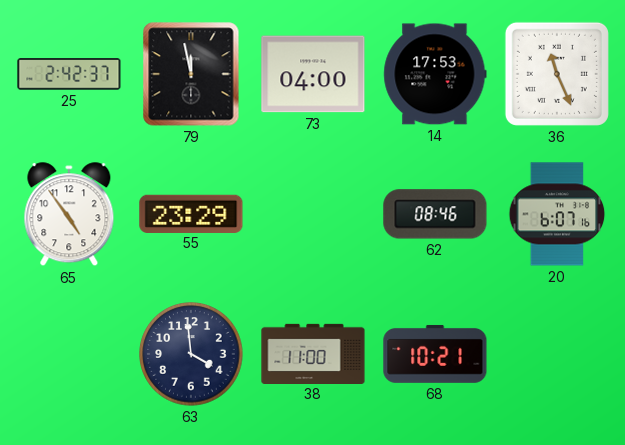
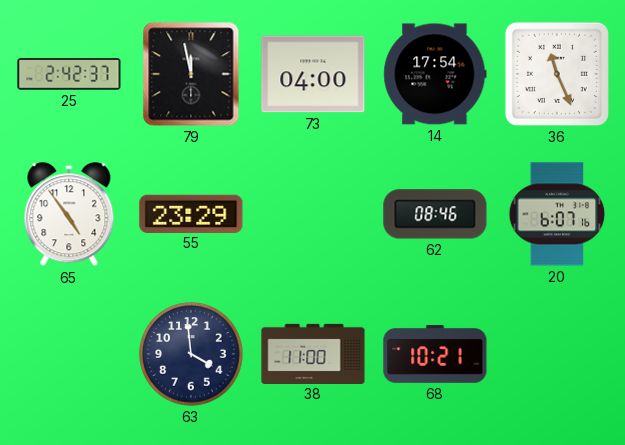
14: 17:53 -> 17:54
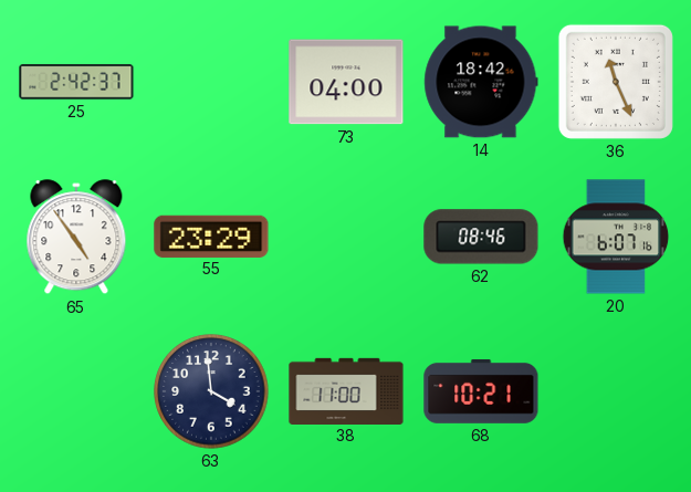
79: 11:58 -> none
14: 17:54 -> 18:42
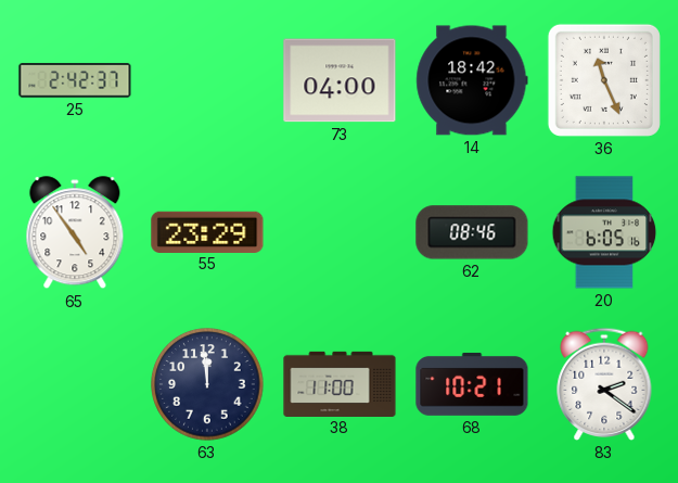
20: 6:07 -> 6:05
63: 3:59 -> 11:59
83: none -> 2:21
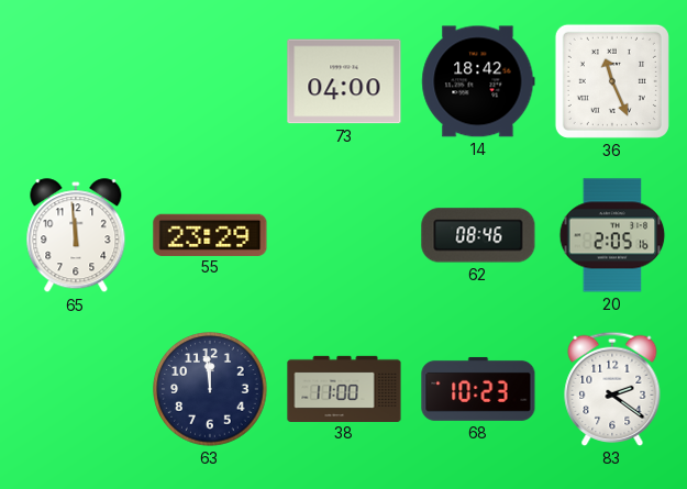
25: 2:42 -> none
65: 4:54 -> 11:59
20: 6:05 -> 2:05
68: 10:21 -> 10:23
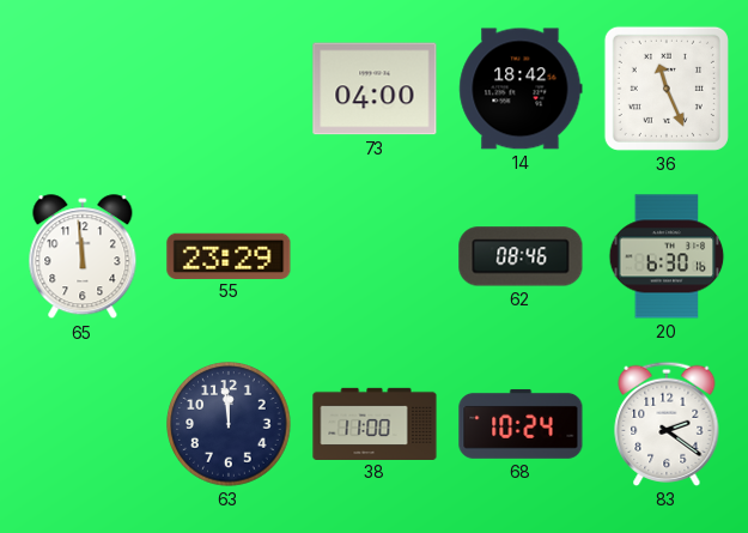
20: 2:05 -> 6:30
68: 10:23 -> 10:24
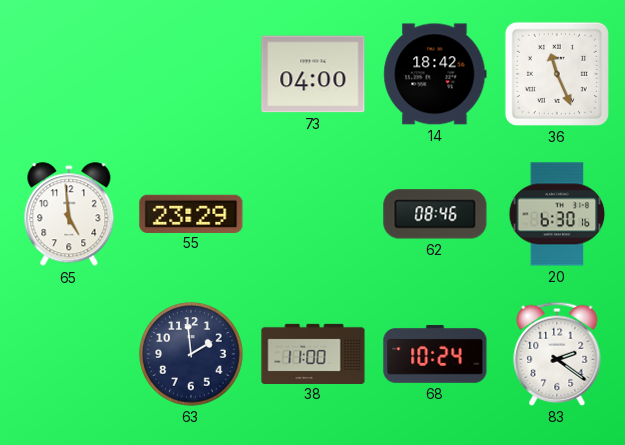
65: 11:59 -> 4:59
63: 11:59 -> 1:59
